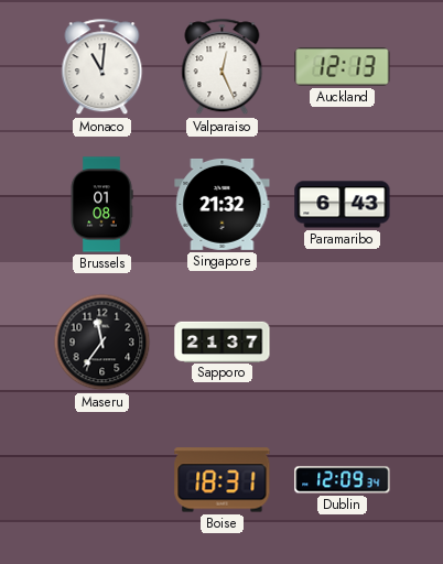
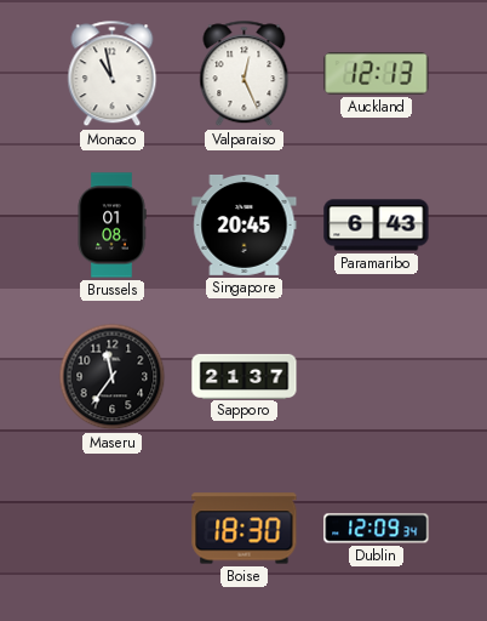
Monaco: 11:01 -> 10:58
Singapore: 21:32 -> 20:45
Boise: 18:31 -> 18:30
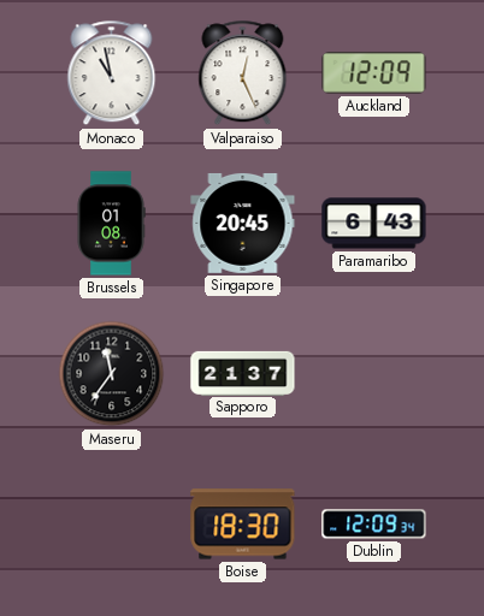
Auckland: 12:13 -> 12:09
